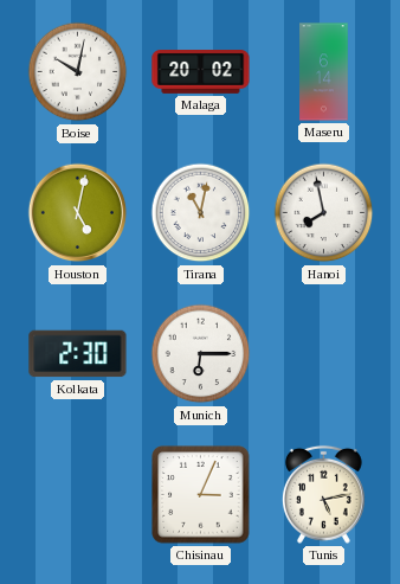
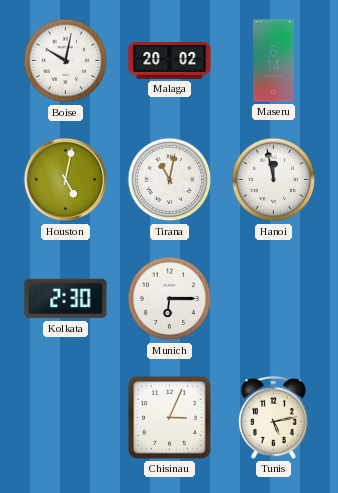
Hanoi: 7:58 -> 11:58
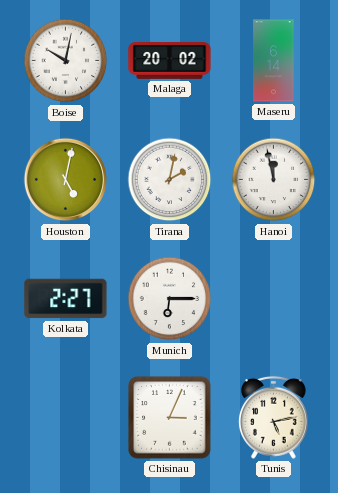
Tirana: 11:02 -> 2:02
Kolkata: 2:30 -> 2:27
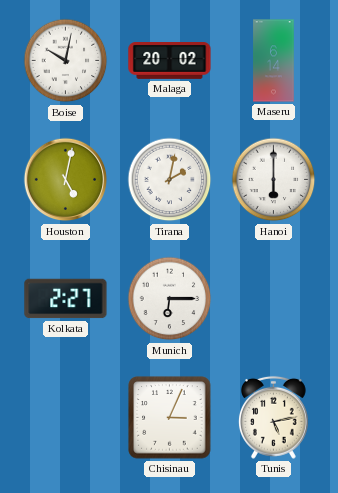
Hanoi: 11:58 -> 6:00
